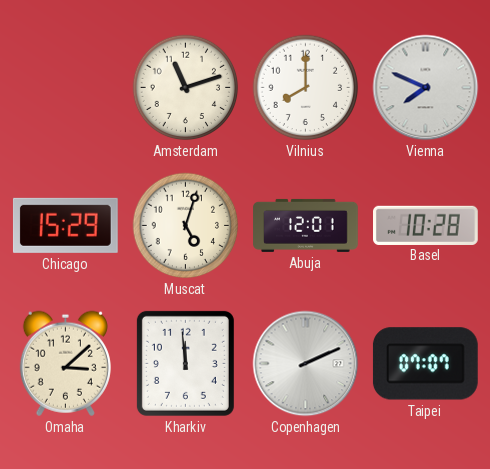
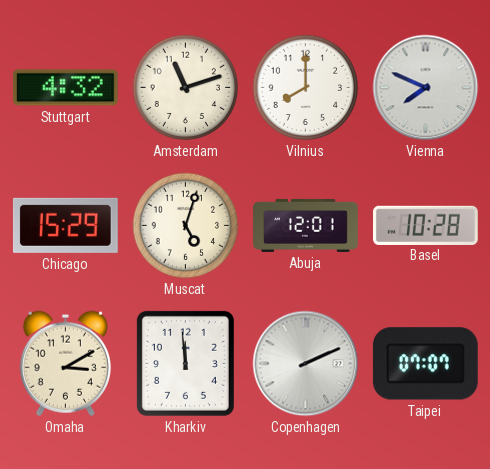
Stuttgart: none -> 4:32
Omaha: 3:08 -> 3:10
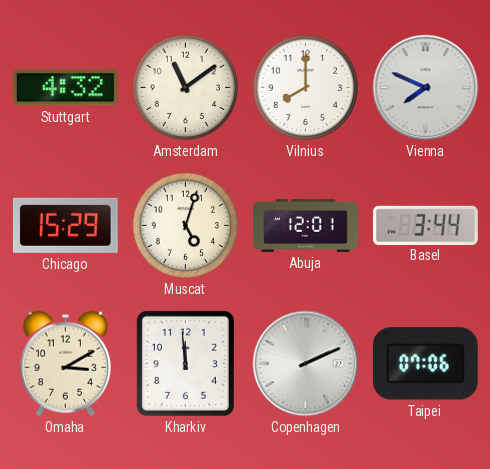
Amsterdam: 11:12 -> 11:09
Basel: 10:28 -> 3:44
Taipei: 07:07 -> 07:06
